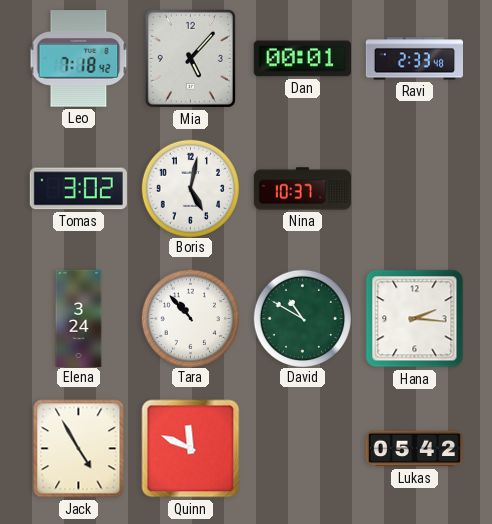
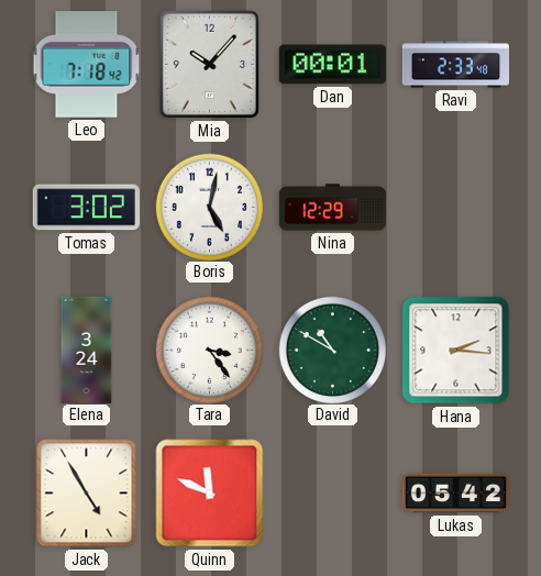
Mia: 5:07 -> 10:07
Nina: 10:37 -> 12:29
Tara: 10:53 -> 3:24
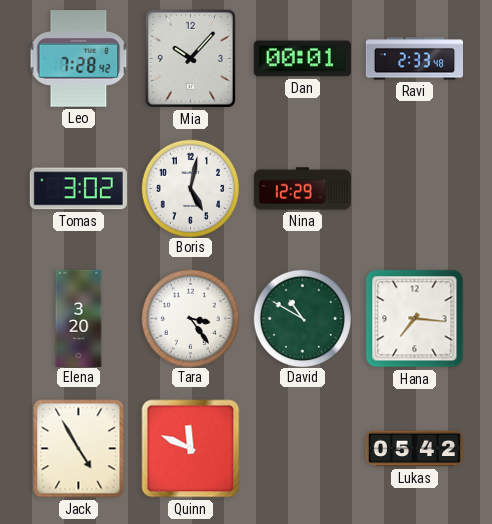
Leo: 7:18 -> 7:28
Elena: 3:24 -> 3:20
Hana: 2:16 -> 7:16
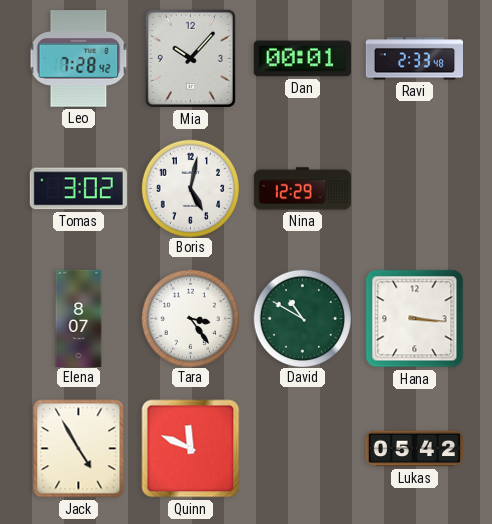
Elena: 3:20 -> 8:07
Hana: 7:16 -> 3:16
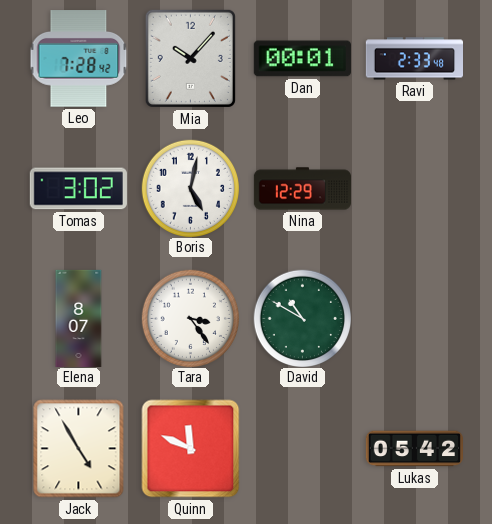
Hana: 3:16 -> none
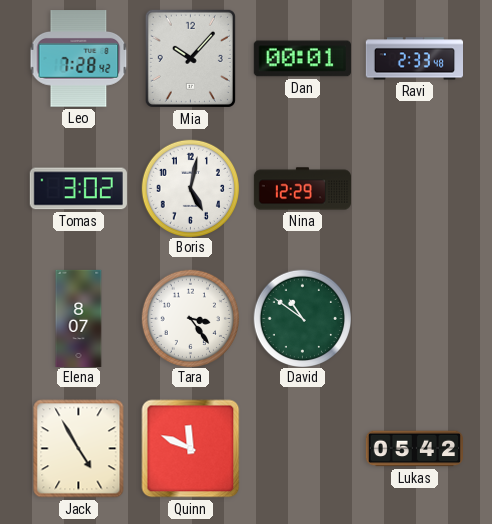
David: 10:50 -> 10:51
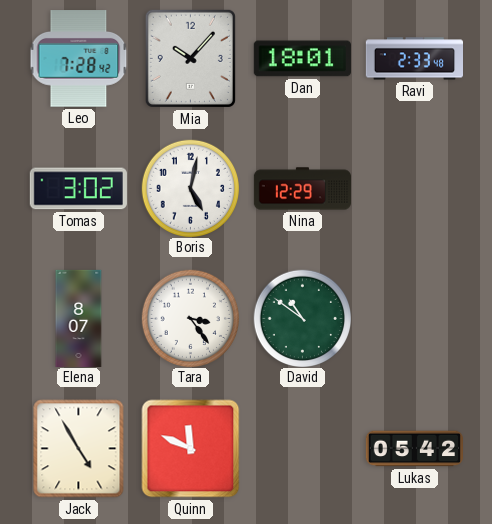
Dan: 00:01 -> 18:01
